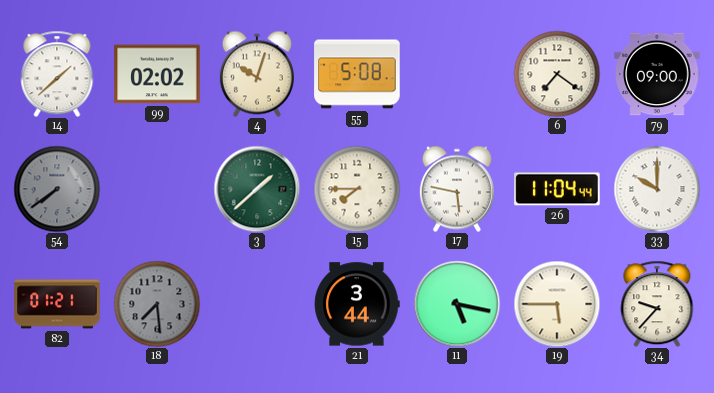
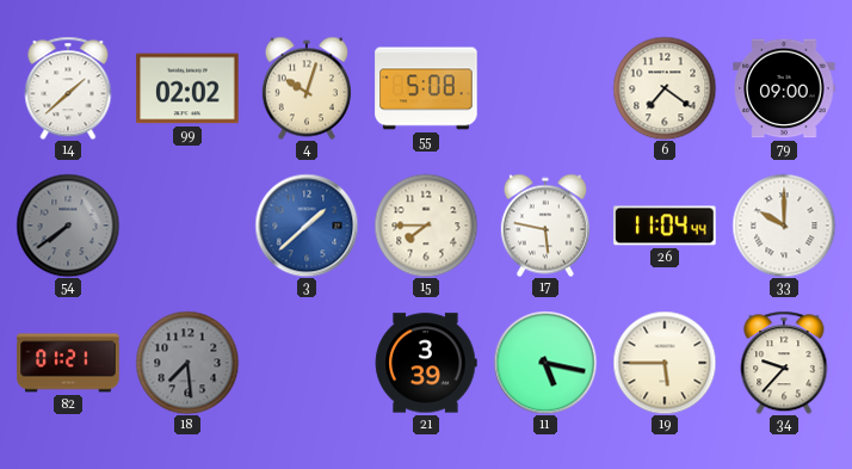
3 dial: green -> blue
21: 3:44 -> 3:39
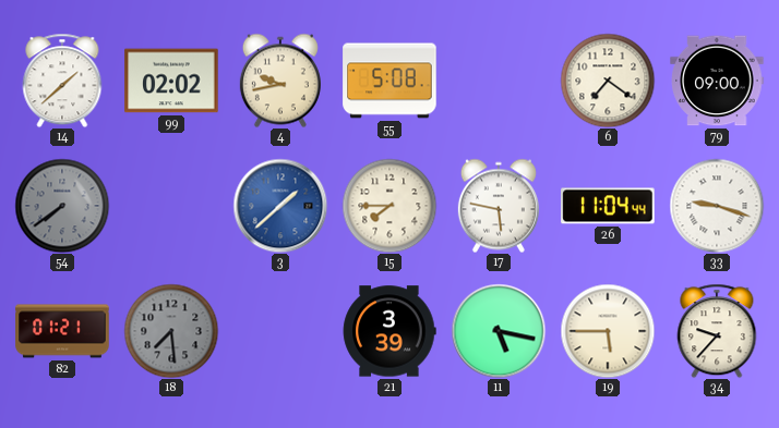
4: 10:03 -> 9:43
33: 10:00 -> 9:18
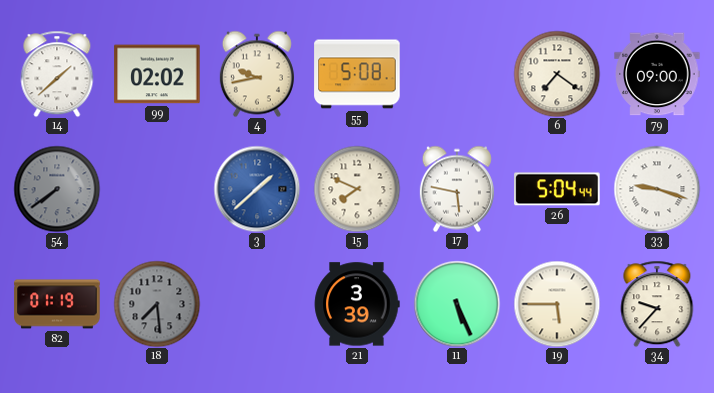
15: 7:45 -> 7:49
26: 11:04 -> 5:04
82: 01:21 -> 01:19
11: 5:17 -> 5:26
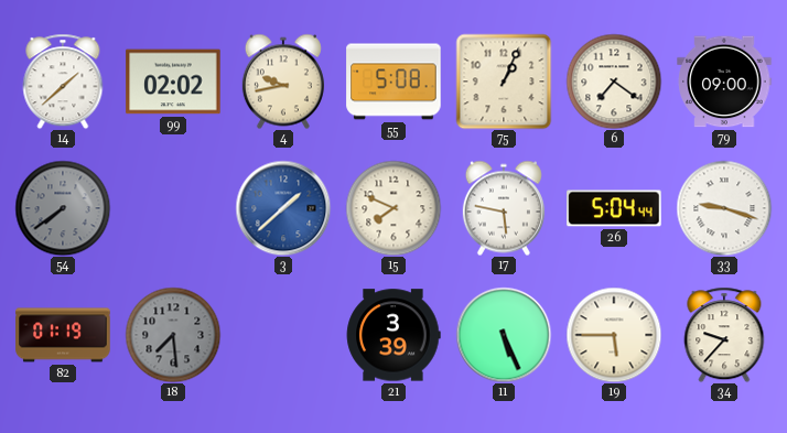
75: none -> 1:04
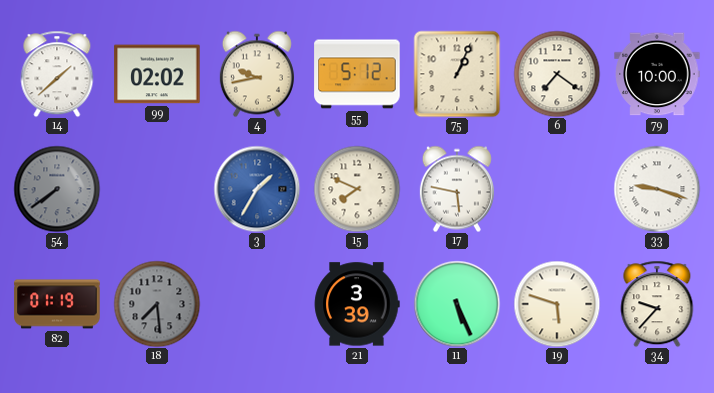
55: 5:08 -> 5:12
79: 09:00 -> 10:00
3: 1:38 -> 1:35
26: 5:04 -> none
19: 5:45 -> 5:48
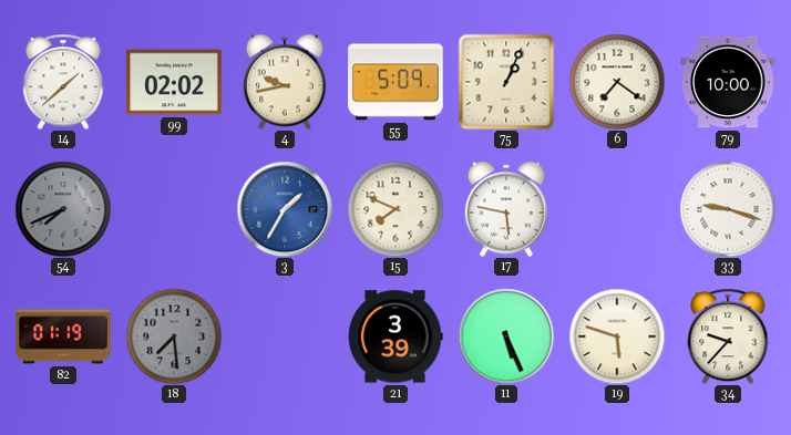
55: 5:12 -> 5:09
54: 7:39 -> 7:41
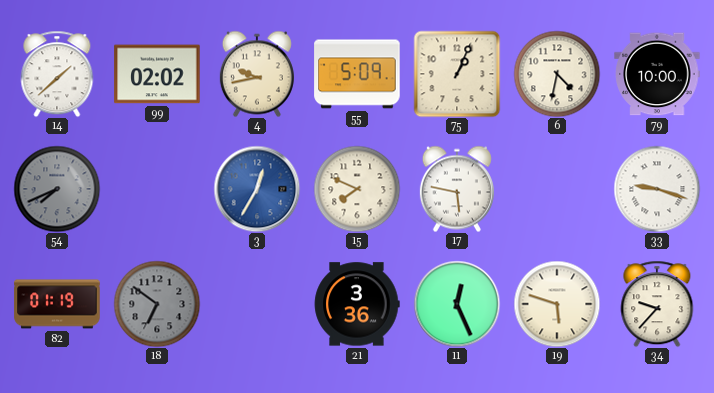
6: 7:21 -> 4:32
3: 1:35 -> 12:35
18: 7:29 -> 6:51
21: 3:39 -> 3:36
11: 5:26 -> 12:26
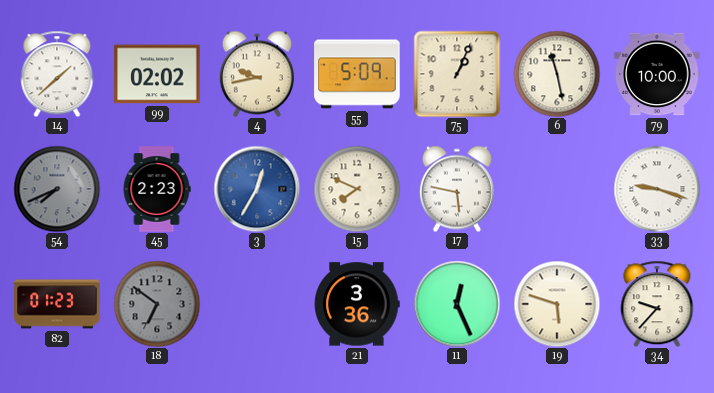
6: 4:32 -> 11:28
45: none -> 2:23
82: 01:19 -> 01:23
